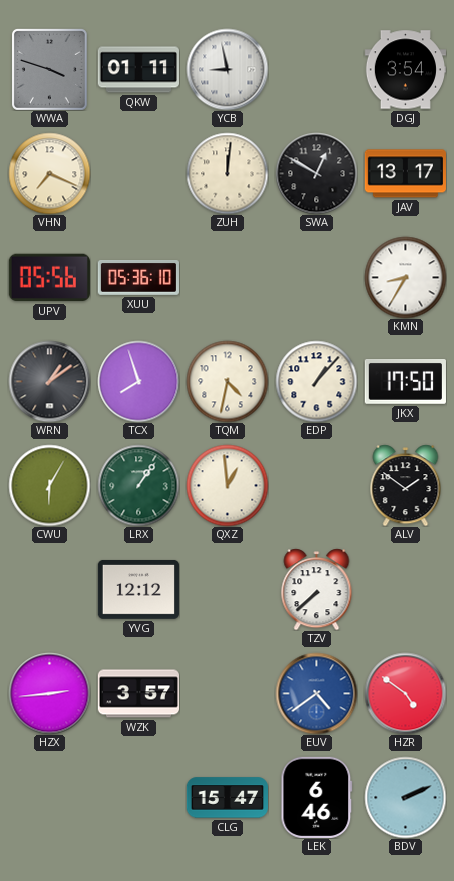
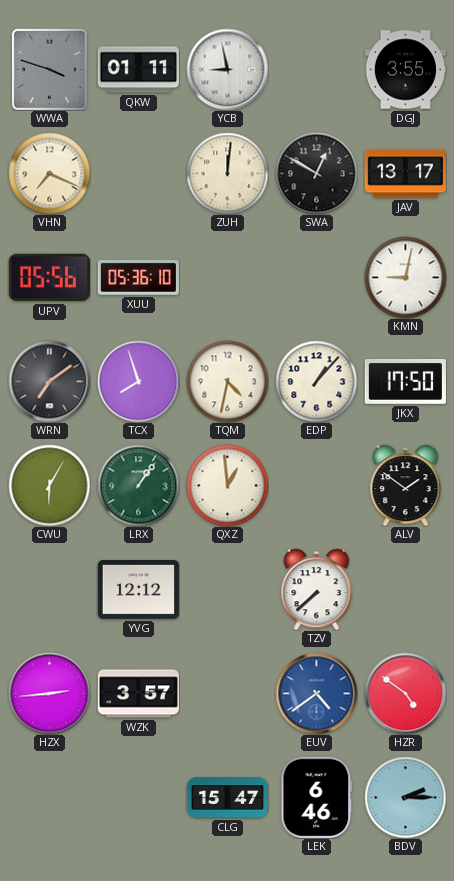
DGJ: 3:54 -> 3:55
KMN: 8:35 -> 9:02
WRN: 1:09 -> 7:09
BDV: 2:11 -> 2:15
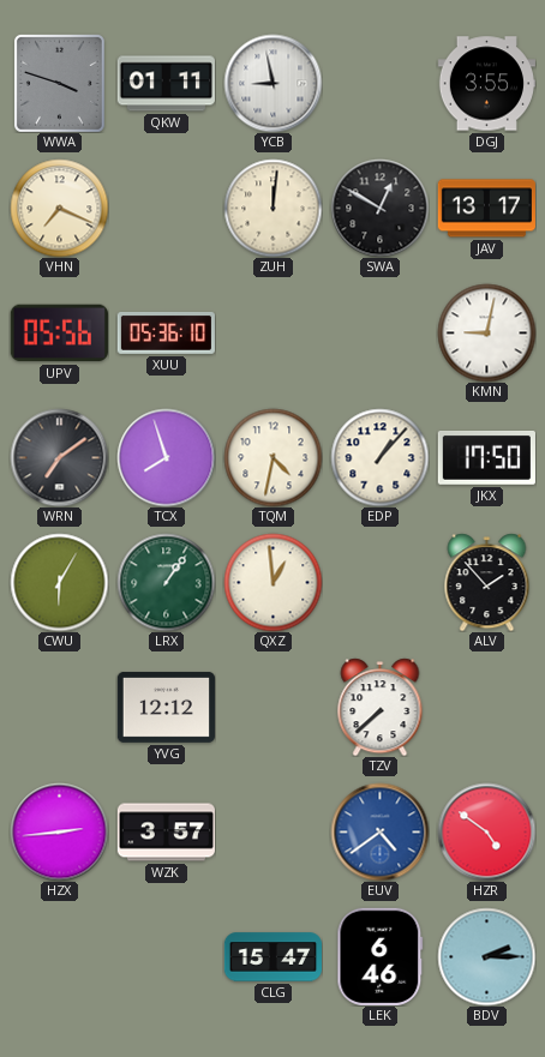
ALV: 1:51 -> 1:53
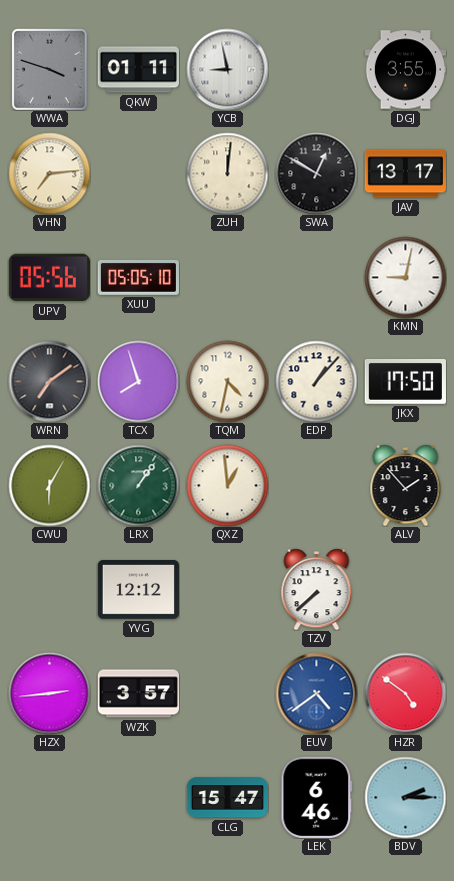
VHN: 7:19 -> 7:14
XUU: 05:36 -> 05:05
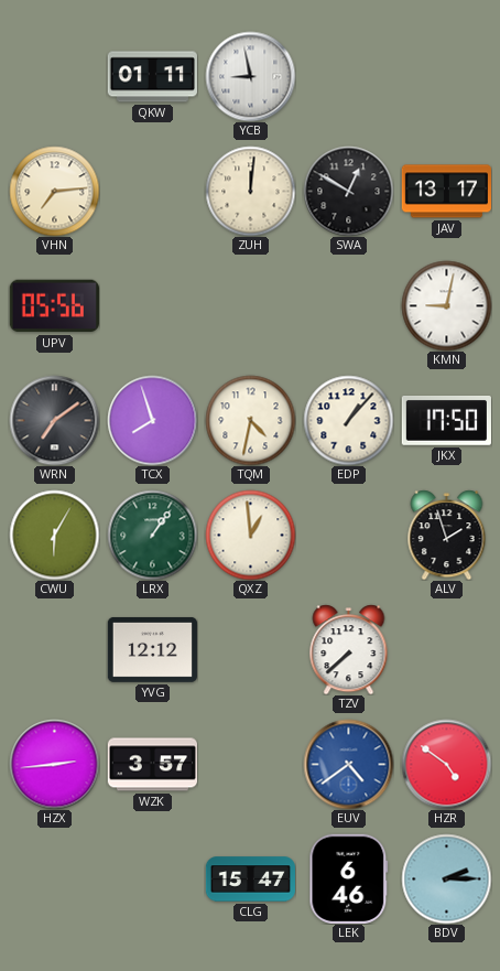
WWA: 3:48 -> none
DGJ: 3:55 -> none
XUU: 05:05 -> none
ALV: 1:53 -> 1:57
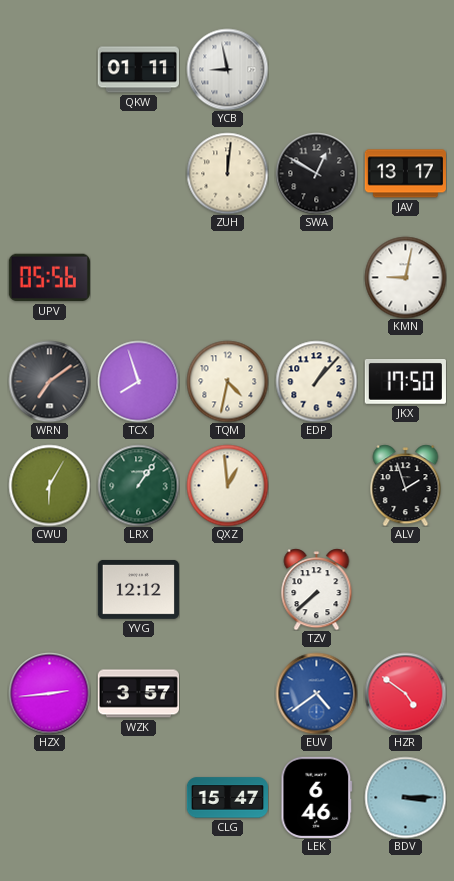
VHN: 7:14 -> none
BDV: 2:15 -> 3:15
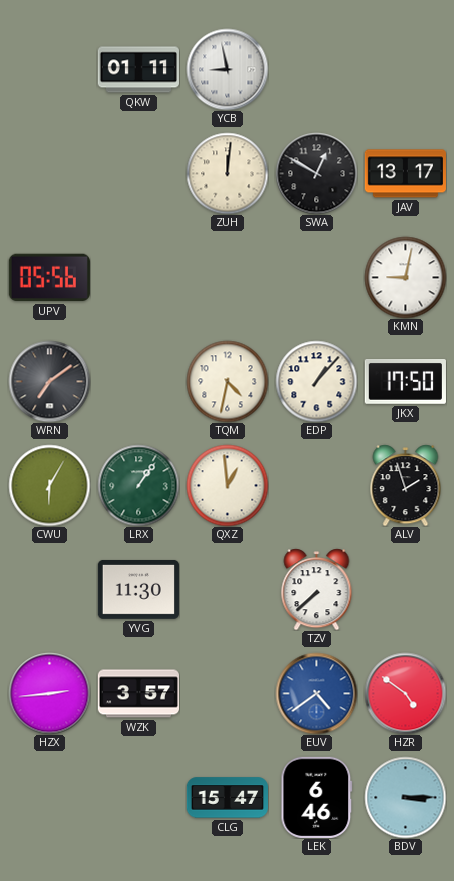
TCX: 7:57 -> none
YVG: 12:12 -> 11:30
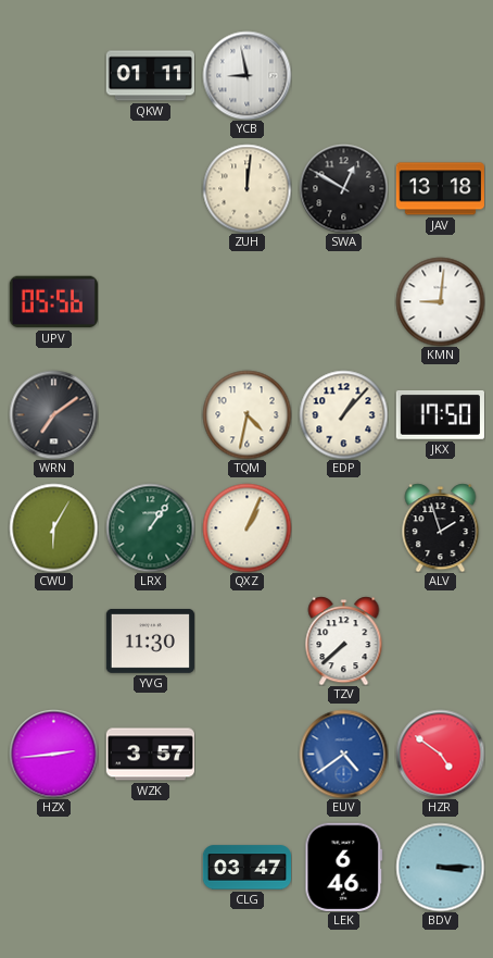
JAV: 13:17 -> 13:18
KMN: 9:02 -> 9:01
QXZ: 12:59 -> 1:04
CLG: 15:47 -> 03:47
